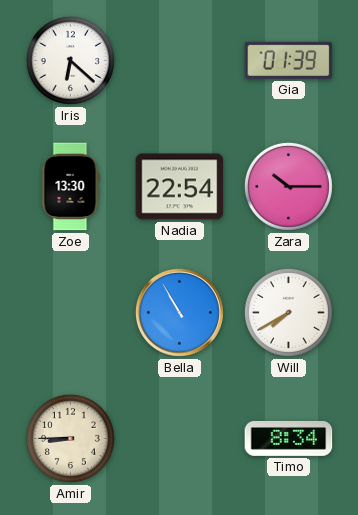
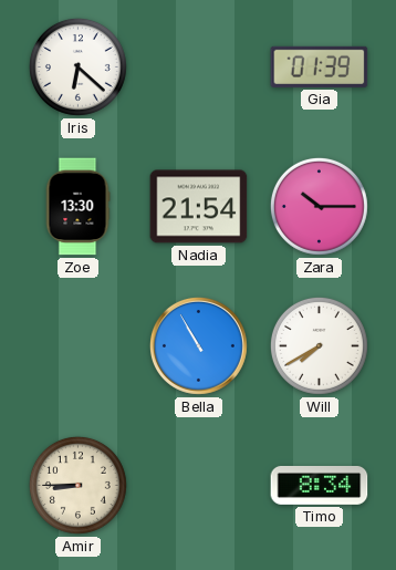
Nadia: 22:54 -> 21:54
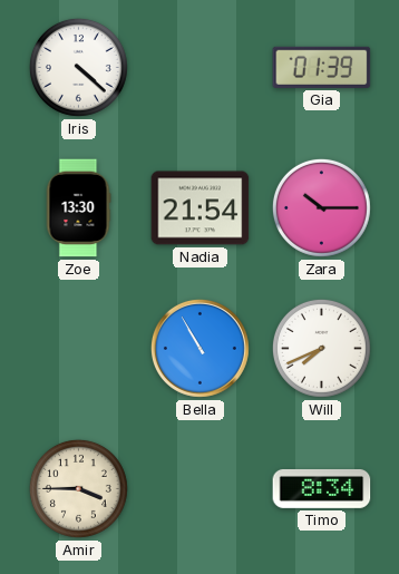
Iris: 6:22 -> 4:22
Will: 7:40 -> 7:41
Amir: 8:45 -> 3:45
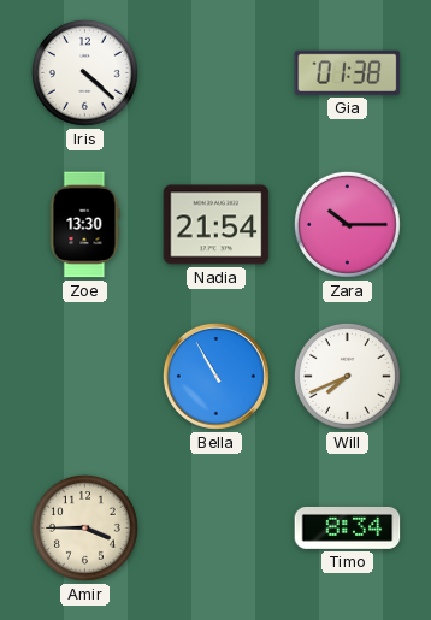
Gia: 01:39 -> 01:38
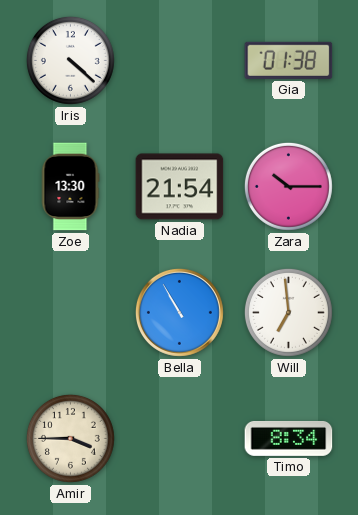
Will: 7:41 -> 6:59
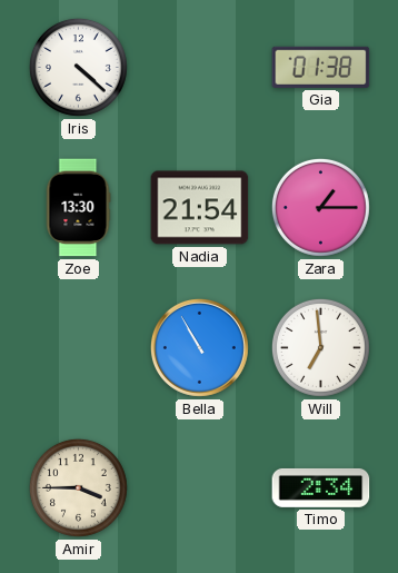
Zara: 10:15 -> 1:15
Timo: 8:34 -> 2:34
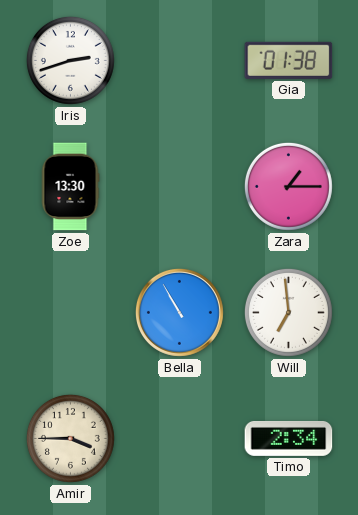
Iris: 4:22 -> 2:42
Nadia: 21:54 -> none
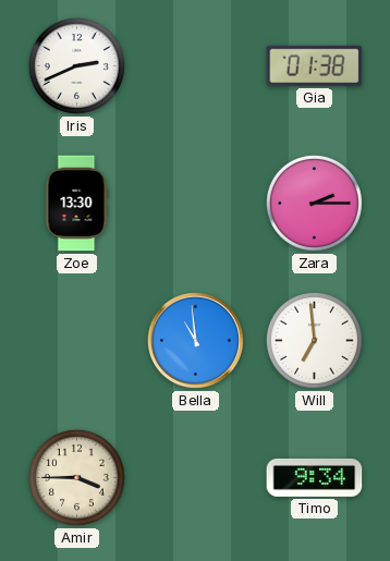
Iris: 2:42 -> 2:41
Zara: 1:15 -> 2:15
Bella: 10:55 -> 10:59
Timo: 2:34 -> 9:34
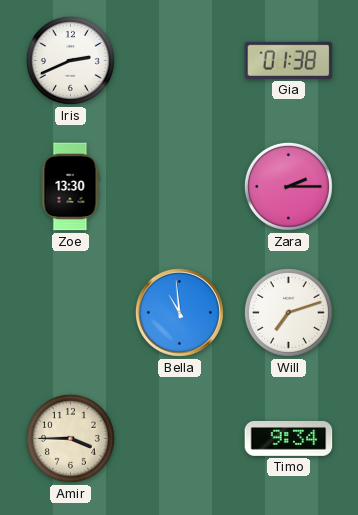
Will: 6:59 -> 7:12
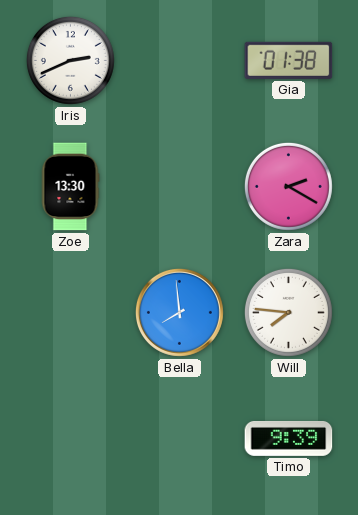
Zara: 2:15 -> 2:20
Bella: 10:59 -> 7:59
Will: 7:12 -> 7:46
Amir: 3:45 -> none
Timo: 9:34 -> 9:39
